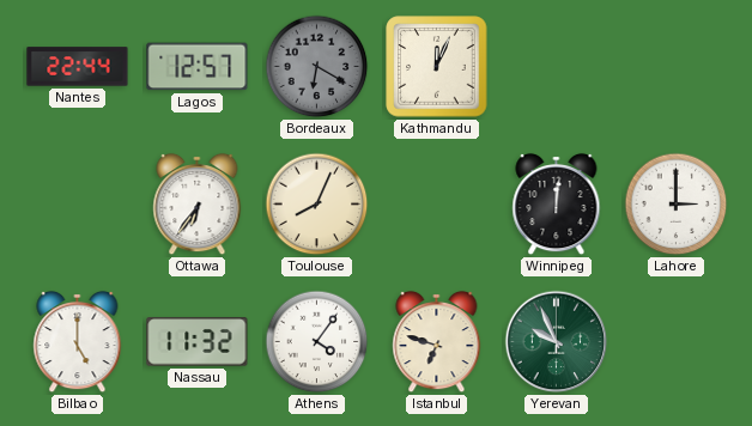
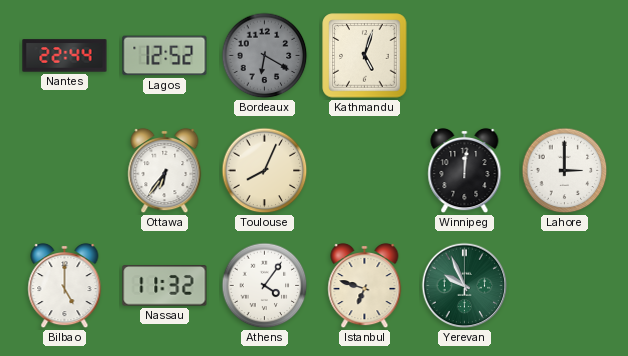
Lagos: 12:57 -> 12:52
Kathmandu: 12:04 -> 5:03
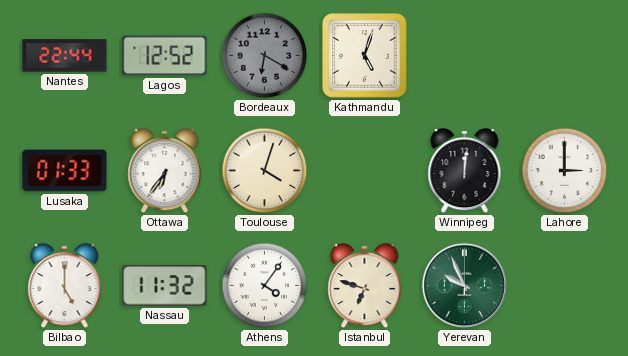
Lusaka: none -> 01:33
Toulouse: 8:04 -> 4:03
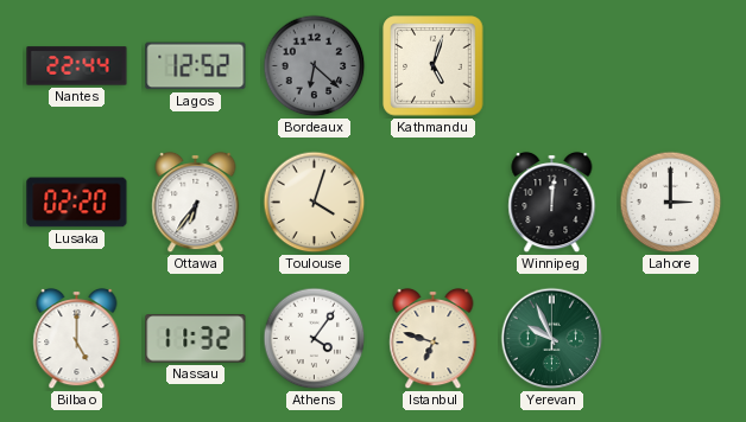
Bordeaux: 6:20 -> 6:22
Lusaka: 01:33 -> 02:20
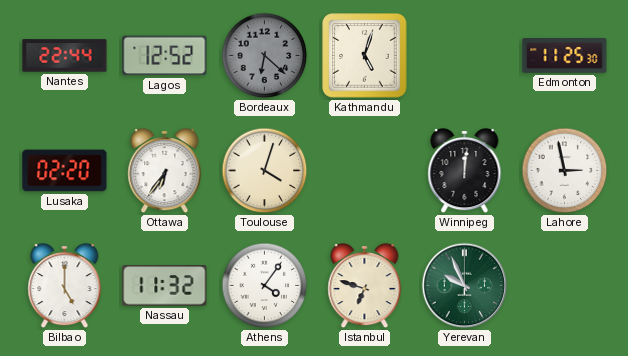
Edmonton: none -> 11:25
Lahore: 3:00 -> 2:58
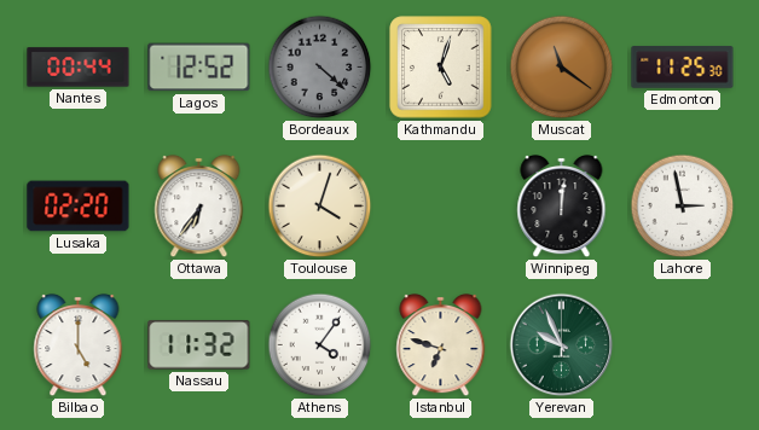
Nantes: 22:44 -> 00:44
Bordeaux: 6:22 -> 4:22
Muscat: none -> 11:21
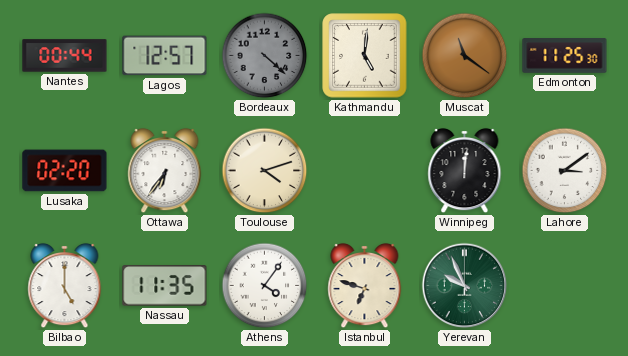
Lagos: 12:52 -> 12:57
Kathmandu: 5:03 -> 5:01
Toulouse: 4:03 -> 4:12
Lahore: 2:58 -> 3:09
Nassau: 11:32 -> 11:35
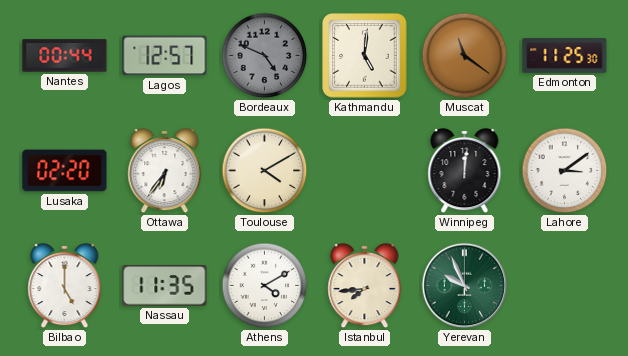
Bordeaux: 4:22 -> 4:49
Toulouse: 4:12 -> 4:10
Athens: 4:06 -> 4:10
Istanbul: 6:48 -> 7:44
